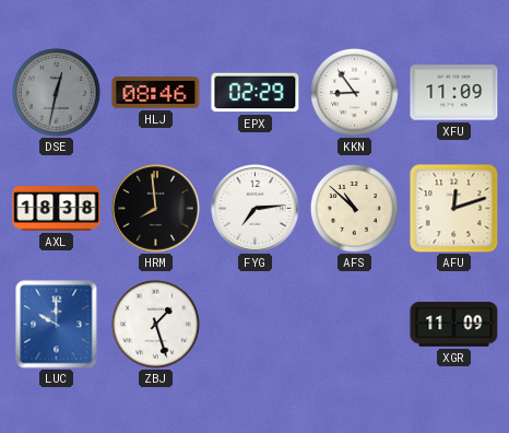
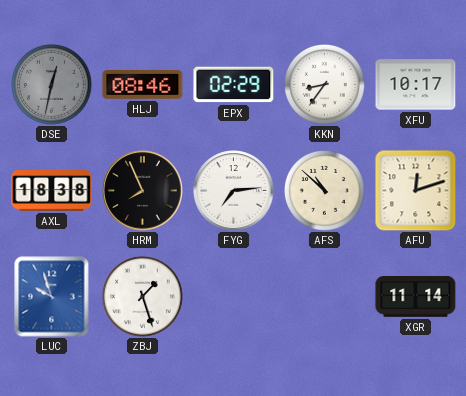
KKN: 8:54 -> 8:36
XFU: 11:09 -> 10:17
HRM: 7:59 -> 7:56
LUC: 10:00 -> 9:57
XGR: 11:09 -> 11:14
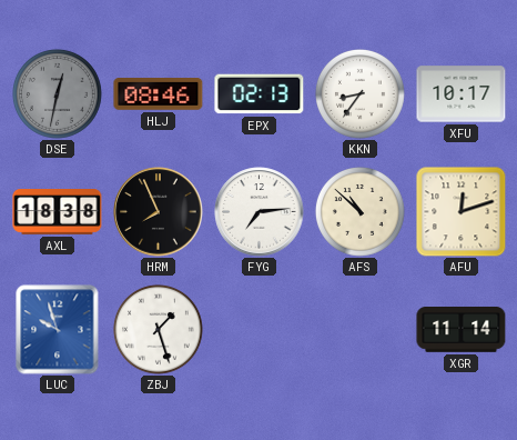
EPX: 02:29 -> 02:13
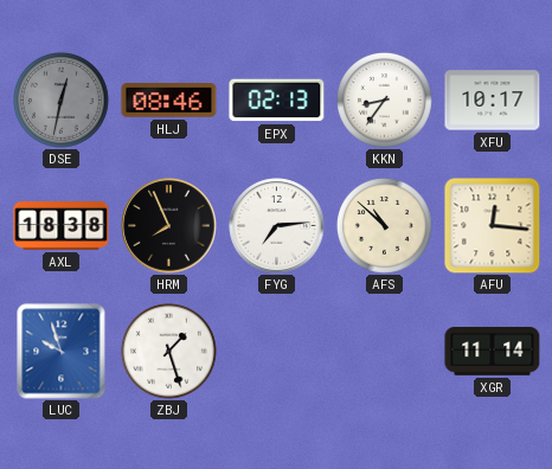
AFU: 12:12 -> 12:16
